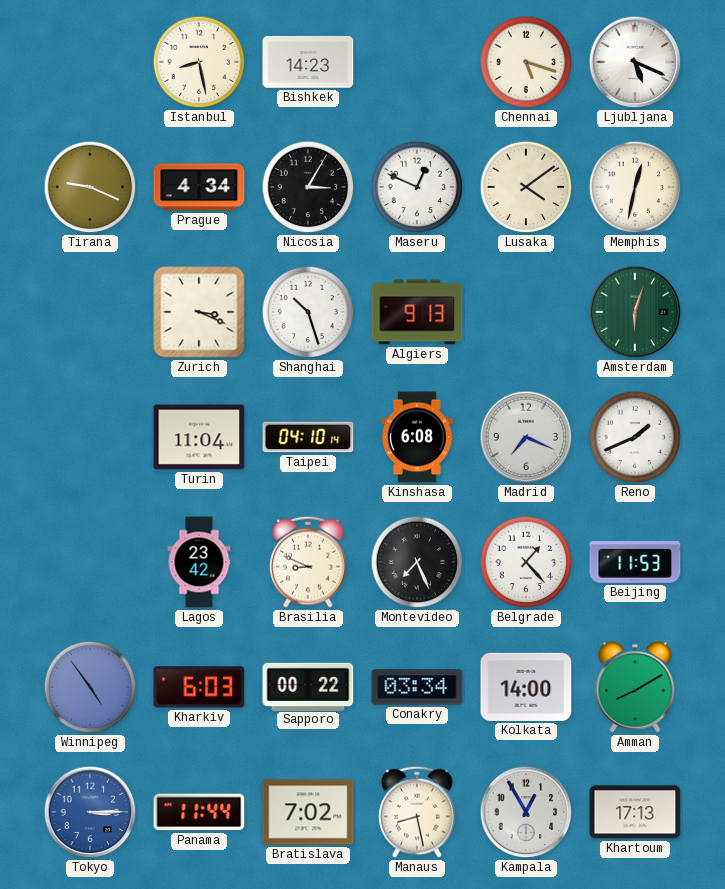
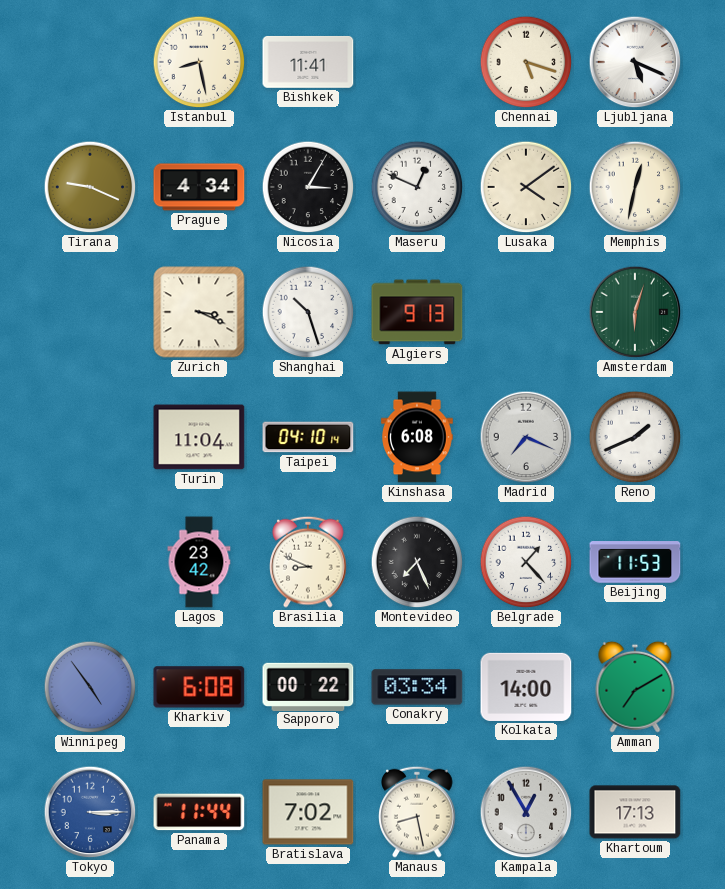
Bishkek: 14:23 -> 11:41
Kharkiv: 6:03 -> 6:08
Amman: 8:10 -> 7:10
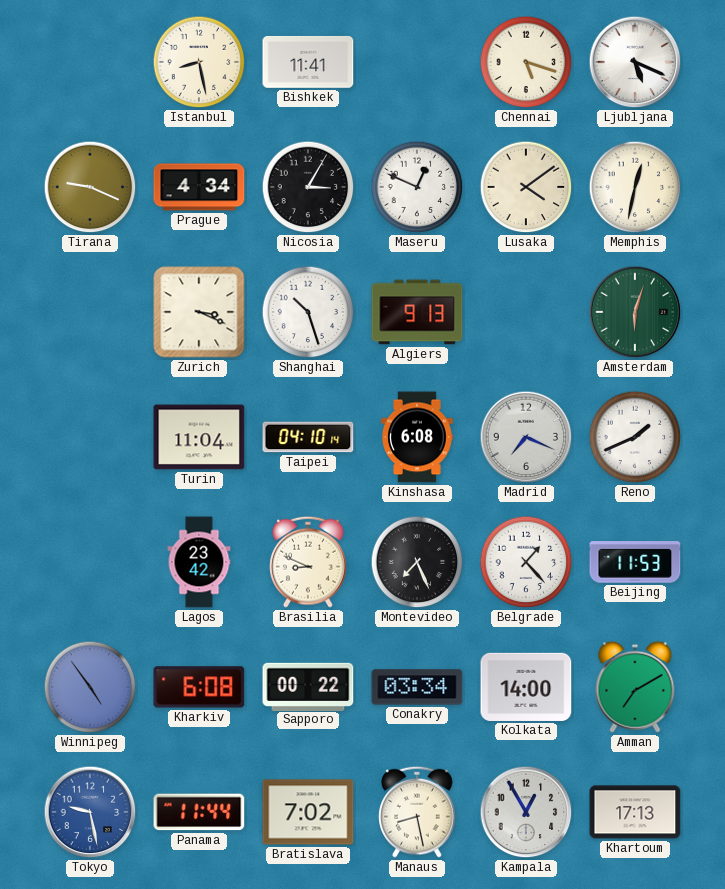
Tokyo: 3:15 -> 9:28
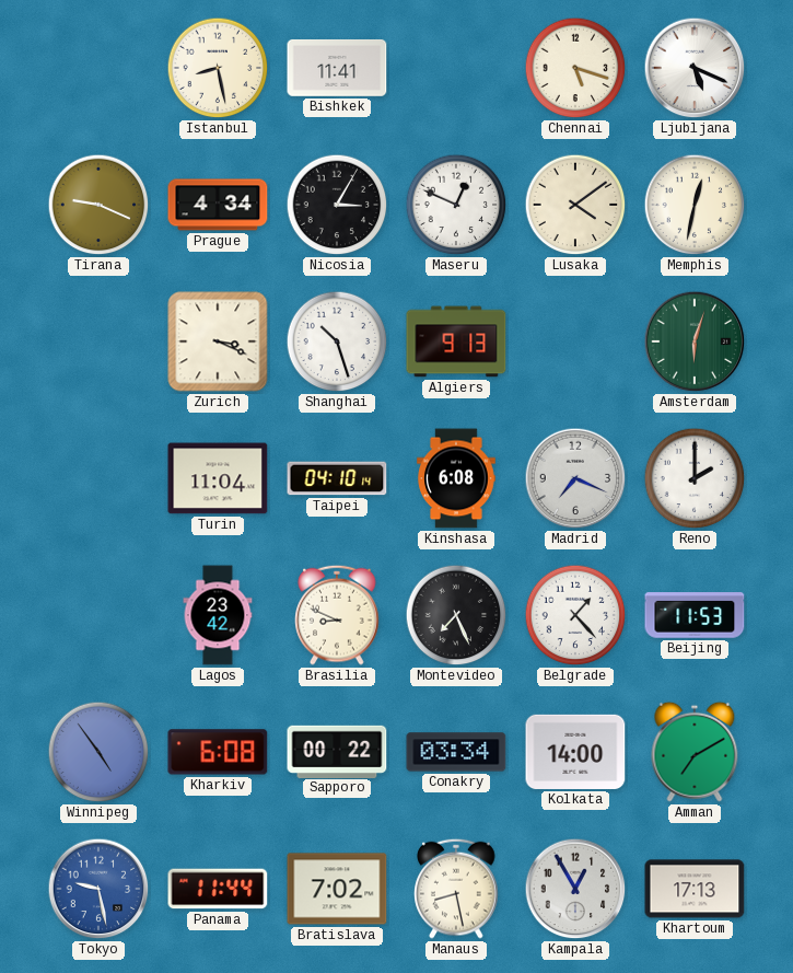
Reno: 1:41 -> 2:00
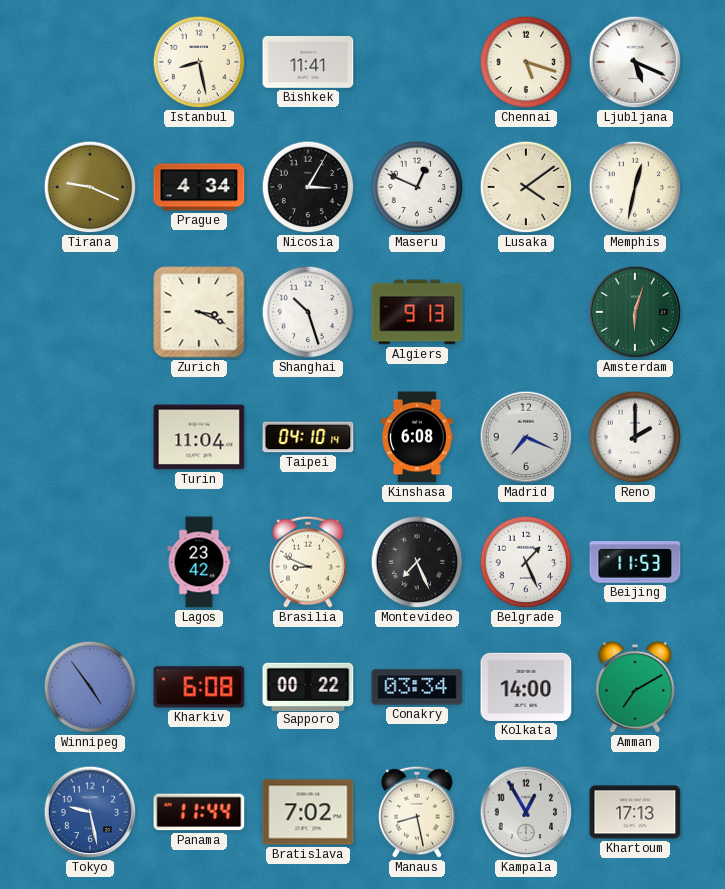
Belgrade: 1:23 -> 1:26
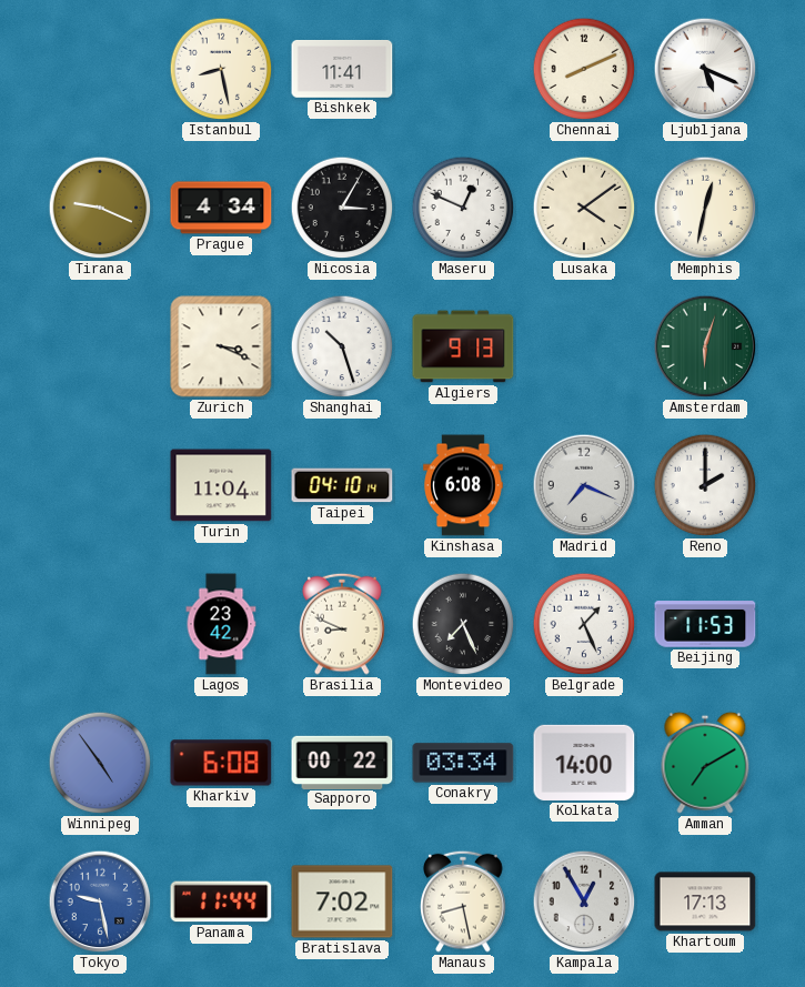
Chennai: 5:18 -> 8:11
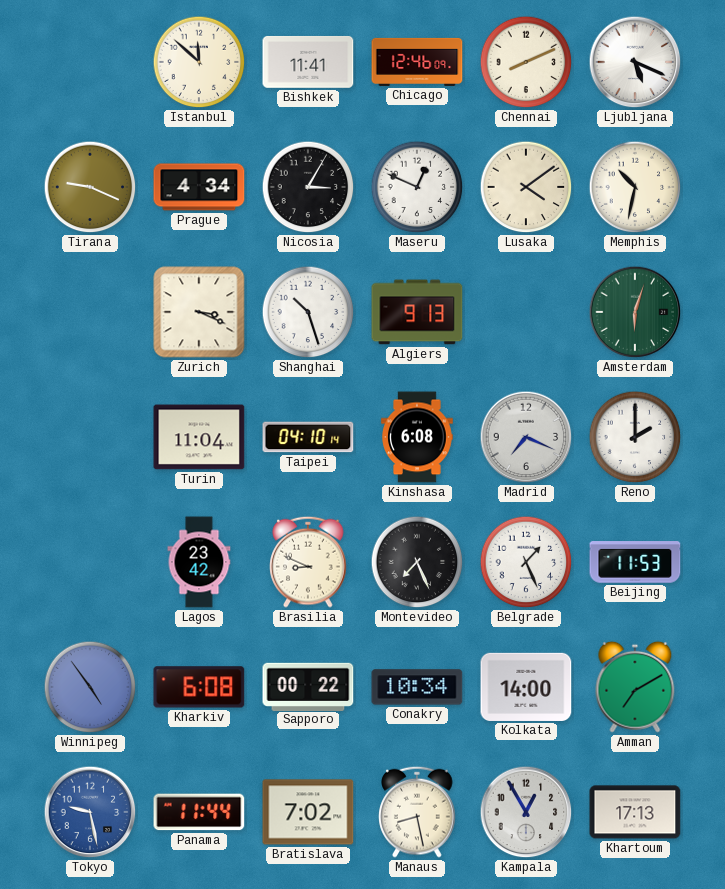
Istanbul: 8:28 -> 11:52
Chicago: none -> 12:46
Memphis: 12:32 -> 10:32
Conakry: 03:34 -> 10:34
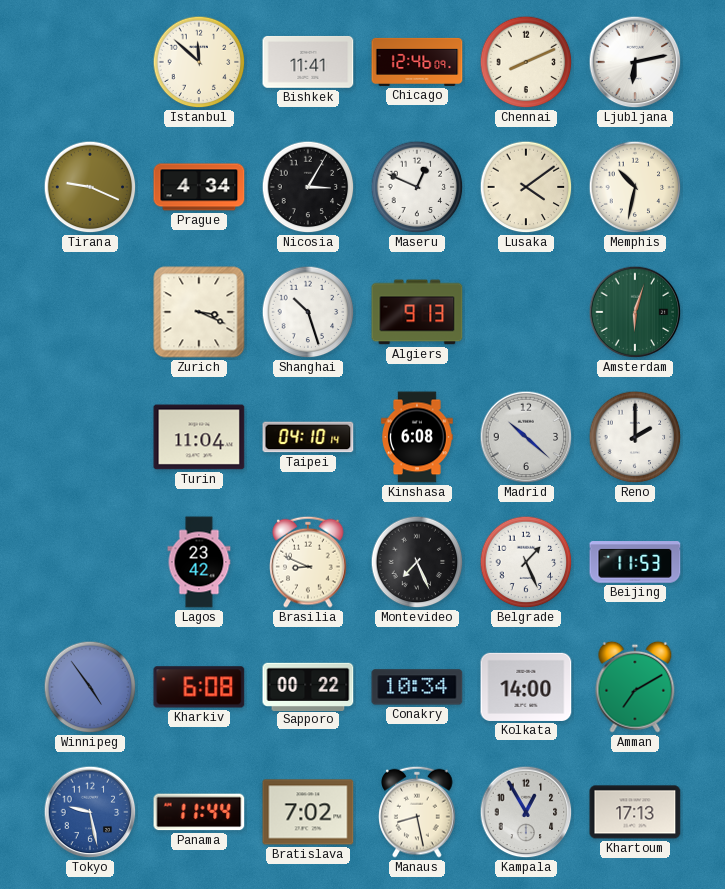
Ljubljana: 5:19 -> 6:13
Madrid: 7:19 -> 10:22
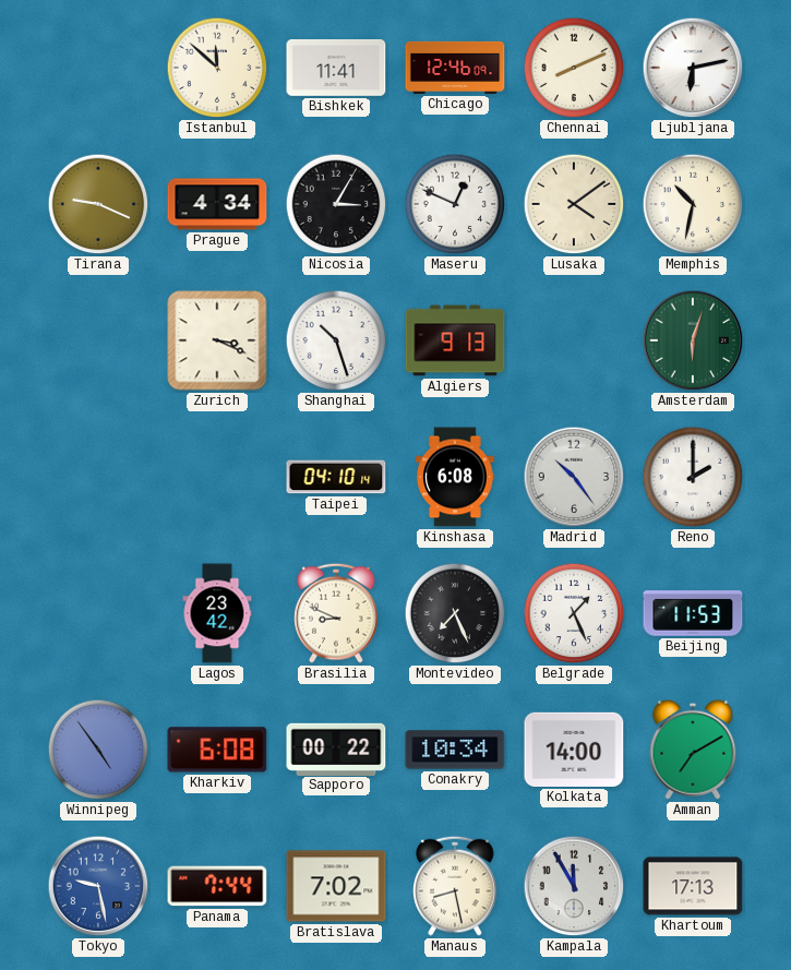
Turin: 11:04 -> none
Madrid: 10:22 -> 10:24
Panama: 11:44 -> 7:44
Kampala: 12:55 -> 11:55
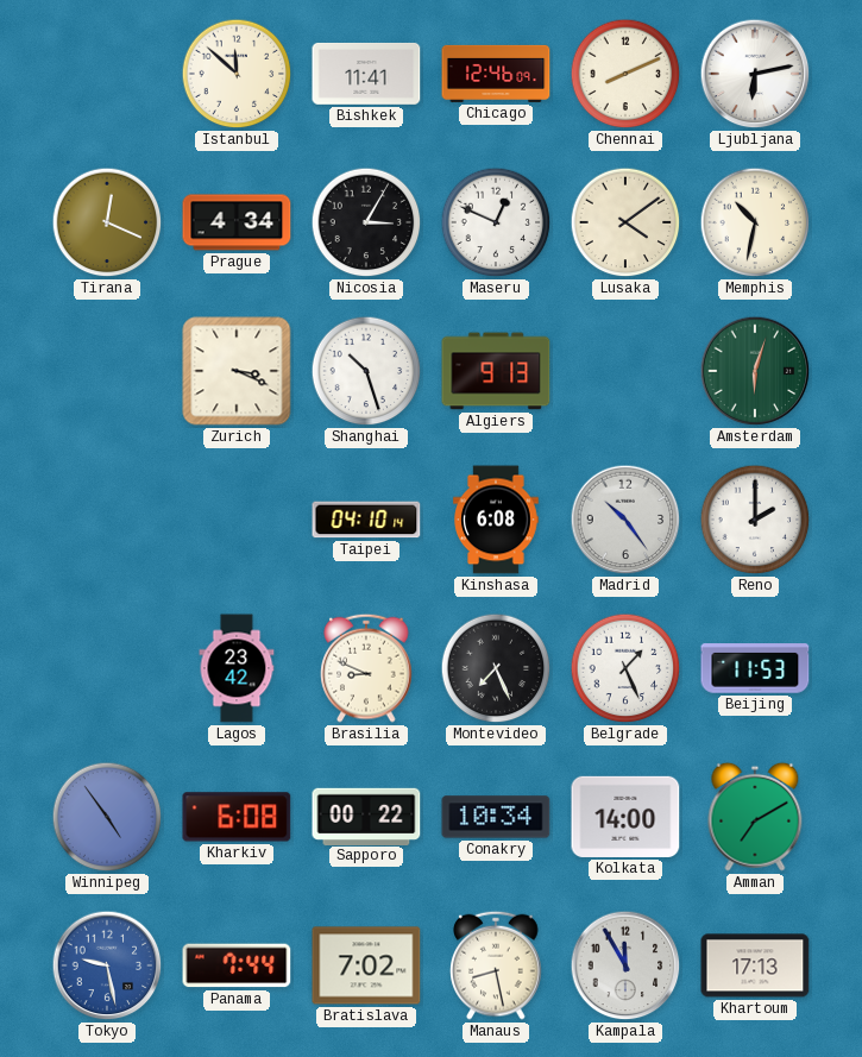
Tirana: 9:19 -> 12:19
